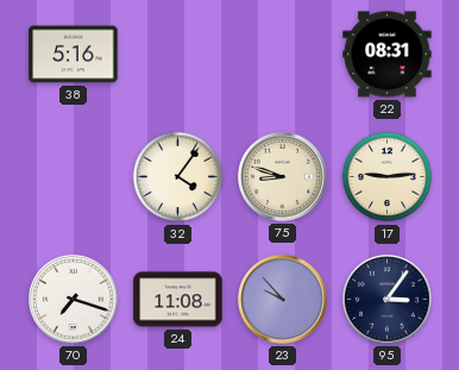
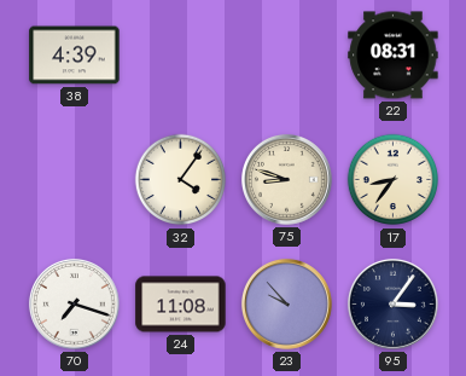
38: 5:16 -> 4:39
17: 9:14 -> 8:36
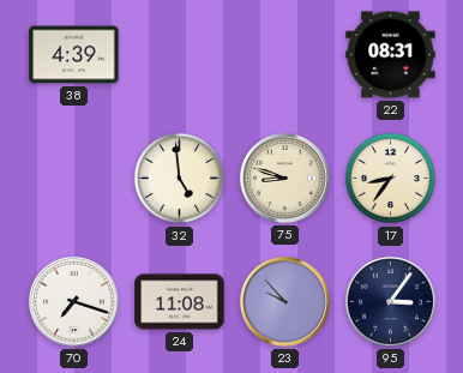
32: 4:06 -> 4:59
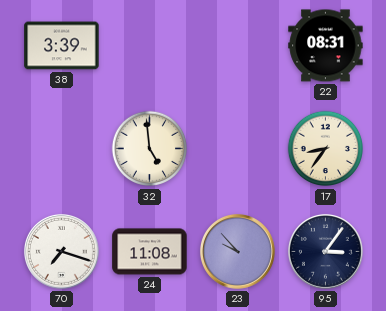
38: 4:39 -> 3:39
75: 8:48 -> none
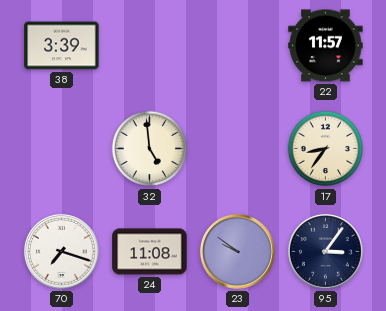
22: 08:31 -> 11:57
23: 9:53 -> 9:51
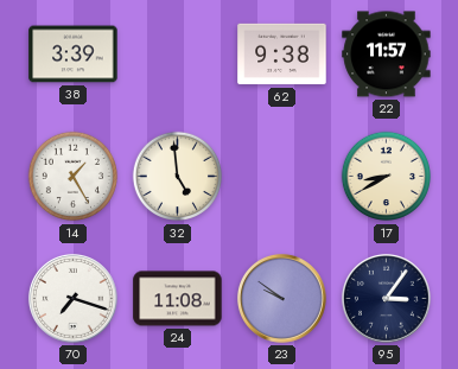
62: none -> 9:38
14: none -> 1:25
17: 8:36 -> 8:40
